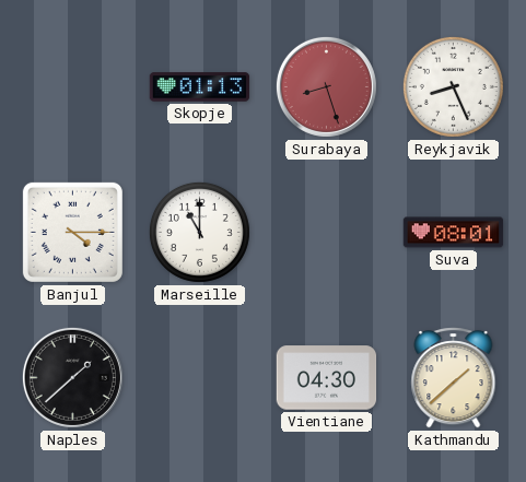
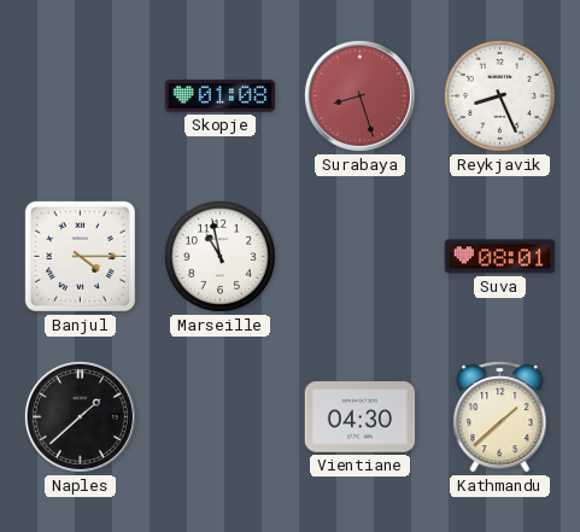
Skopje: 01:13 -> 01:08
Marseille: 11:00 -> 10:58
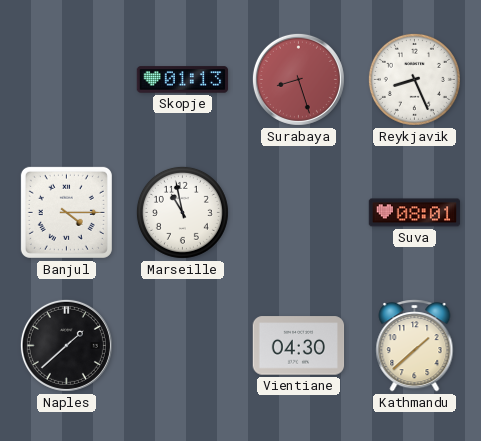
Skopje: 01:08 -> 01:13
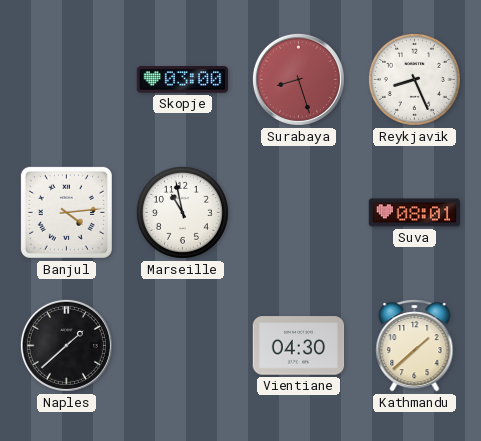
Skopje: 01:13 -> 03:00
Banjul: 4:15 -> 4:14
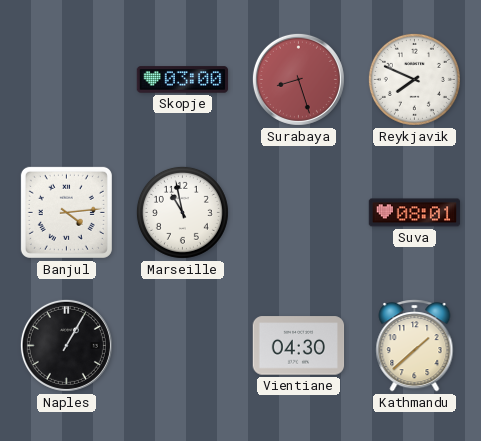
Reykjavik: 8:26 -> 7:49
Naples: 1:38 -> 1:05
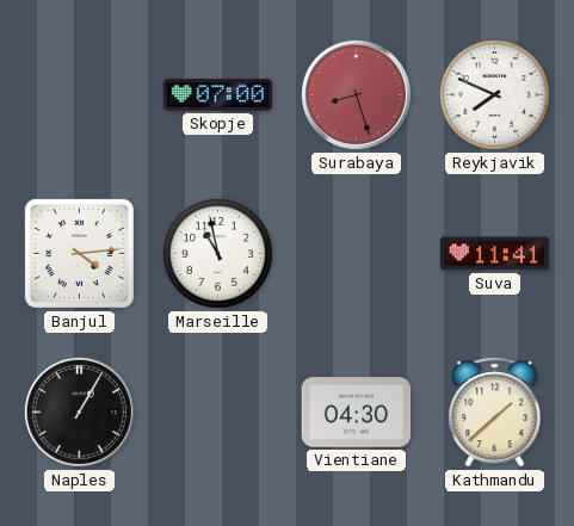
Skopje: 03:00 -> 07:00
Suva: 08:01 -> 11:41
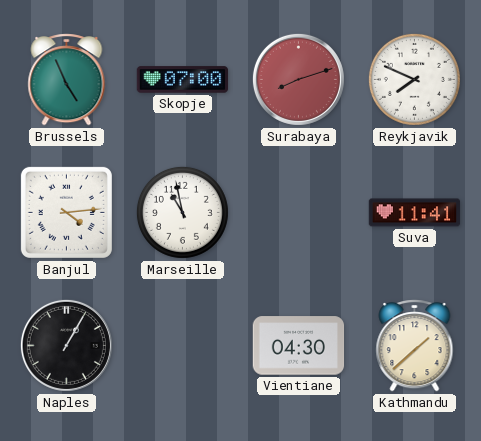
Brussels: none -> 4:56
Surabaya: 8:27 -> 8:12
